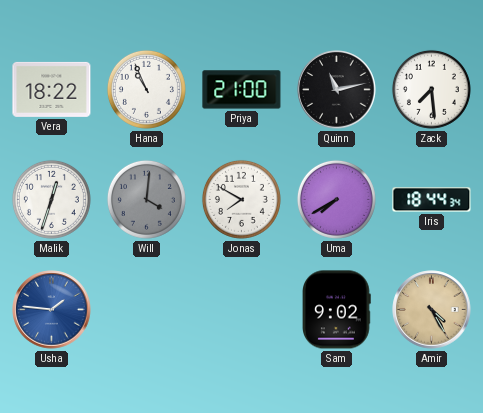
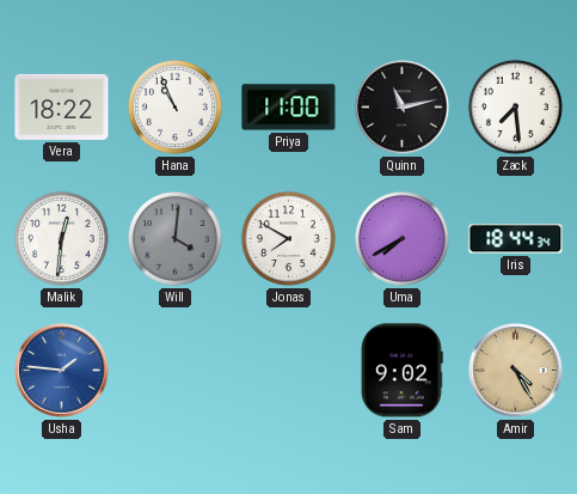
Priya: 21:00 -> 11:00
Malik: 12:33 -> 12:31
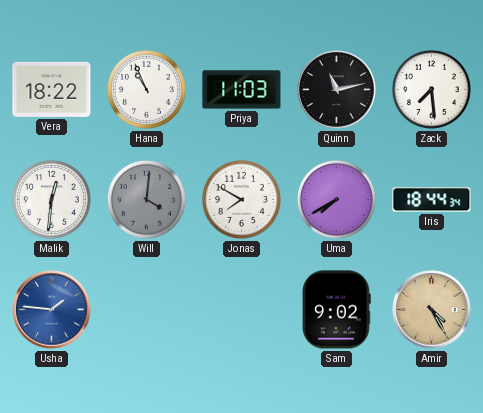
Priya: 11:00 -> 11:03
